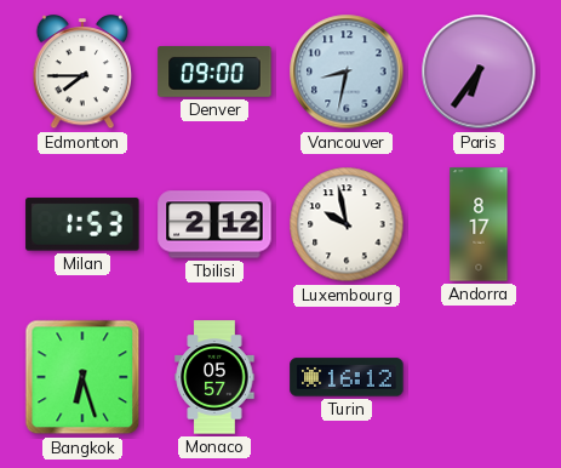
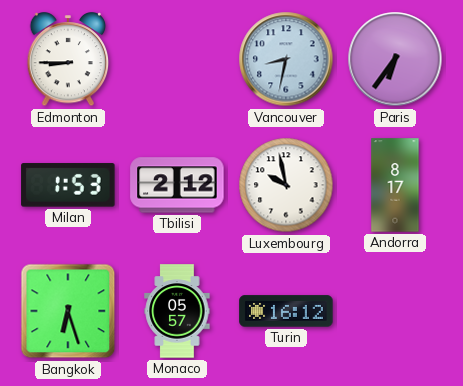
Edmonton: 7:45 -> 8:45
Denver: 09:00 -> none
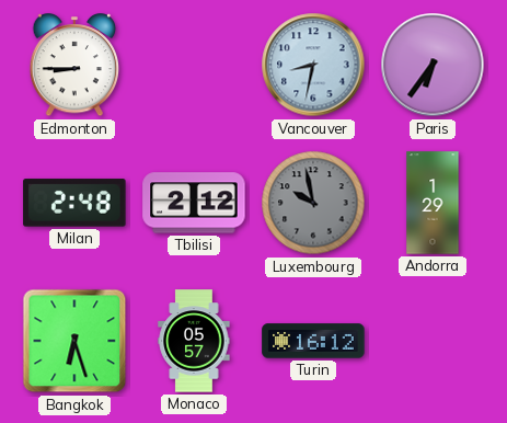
Milan: 1:53 -> 2:48
Luxembourg dial: white -> grey
Andorra: 8:17 -> 1:29
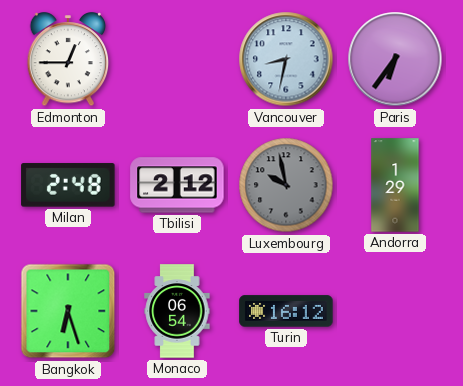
Edmonton: 8:45 -> 12:45
Monaco: 05:57 -> 06:54
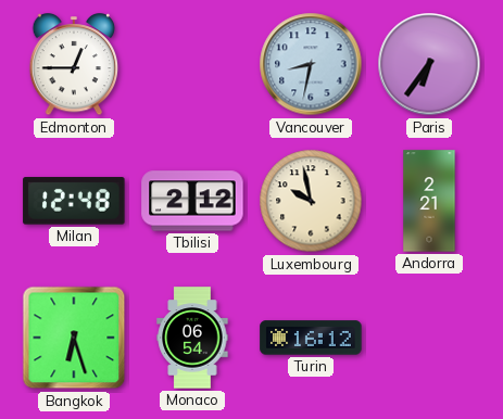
Milan: 2:48 -> 12:48
Luxembourg dial: grey -> cream
Andorra: 1:29 -> 2:21
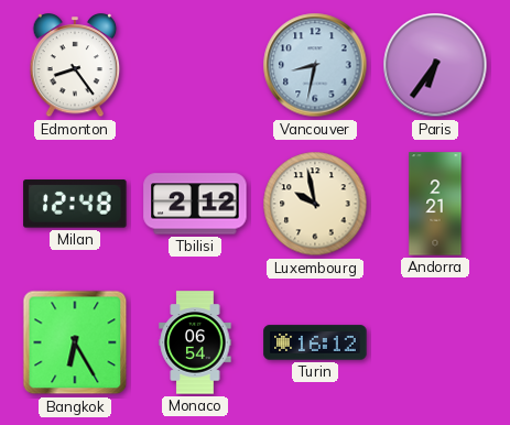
Edmonton: 12:45 -> 8:24
Bangkok: 6:27 -> 6:25
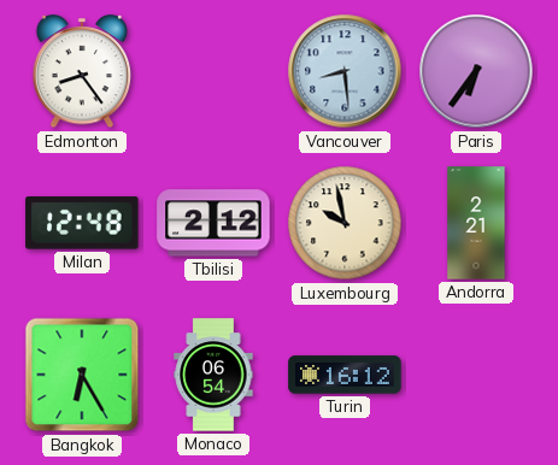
Vancouver: 8:32 -> 8:29
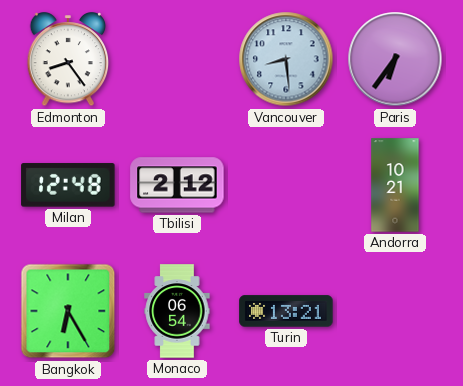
Luxembourg: 9:58 -> none
Andorra: 2:21 -> 10:21
Turin: 16:12 -> 13:21
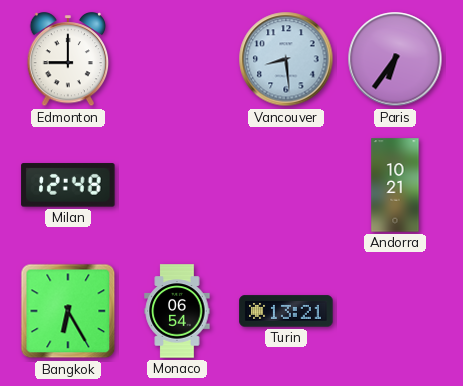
Edmonton: 8:24 -> 9:00
Tbilisi: 2:12 -> none
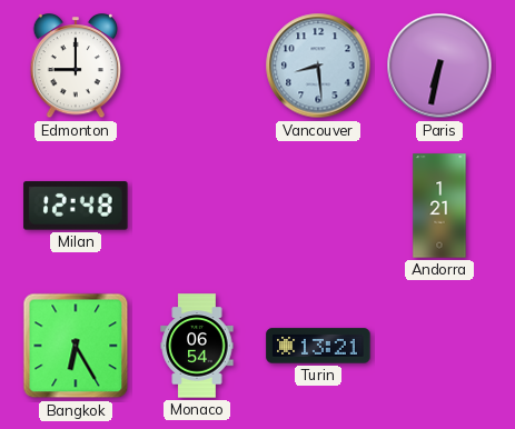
Paris: 6:36 -> 6:32
Andorra: 10:21 -> 1:21
